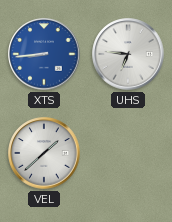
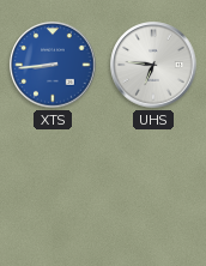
VEL: 1:38 -> none
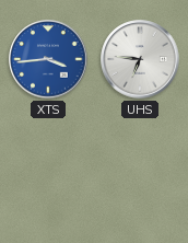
XTS: 8:44 -> 3:44
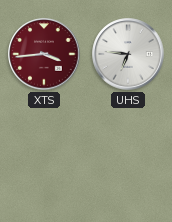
XTS dial: blue -> burgundy
